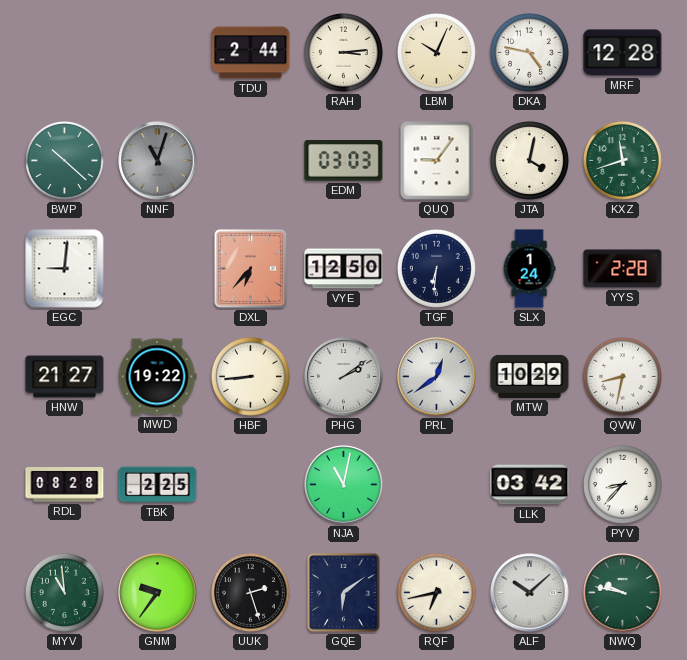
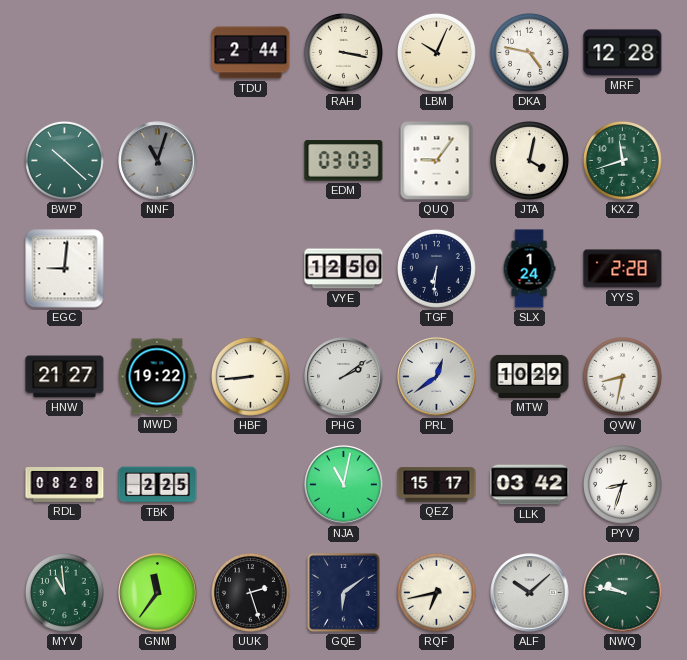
RAH: 3:14 -> 3:17
DXL: 6:37 -> none
QEZ: none -> 15:17
PYV: 8:37 -> 8:33
GNM: 9:36 -> 11:36
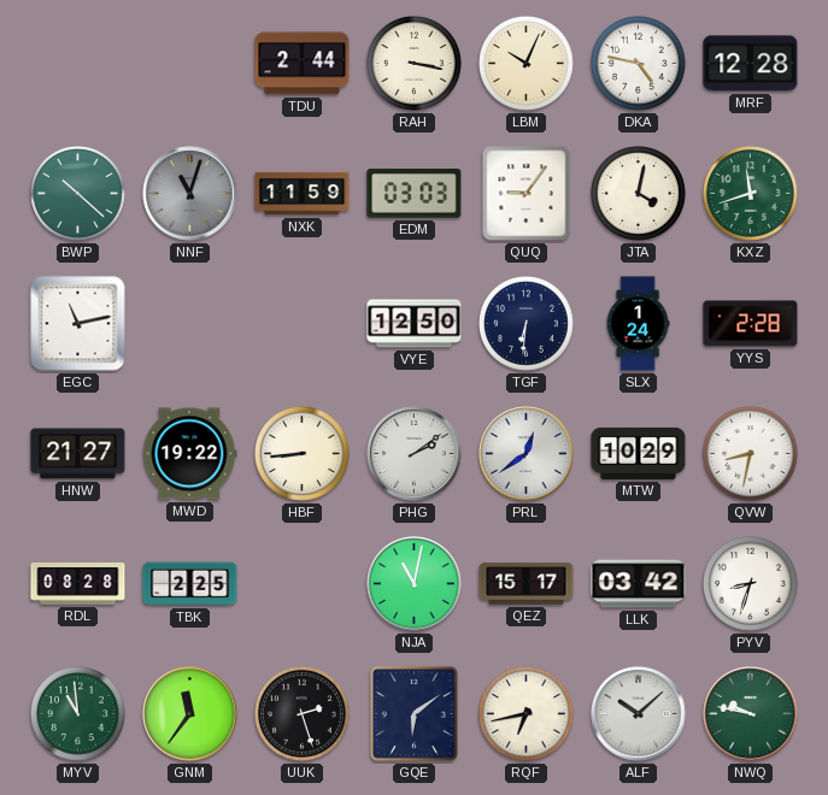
NXK: none -> 11:59
EGC: 9:01 -> 11:13
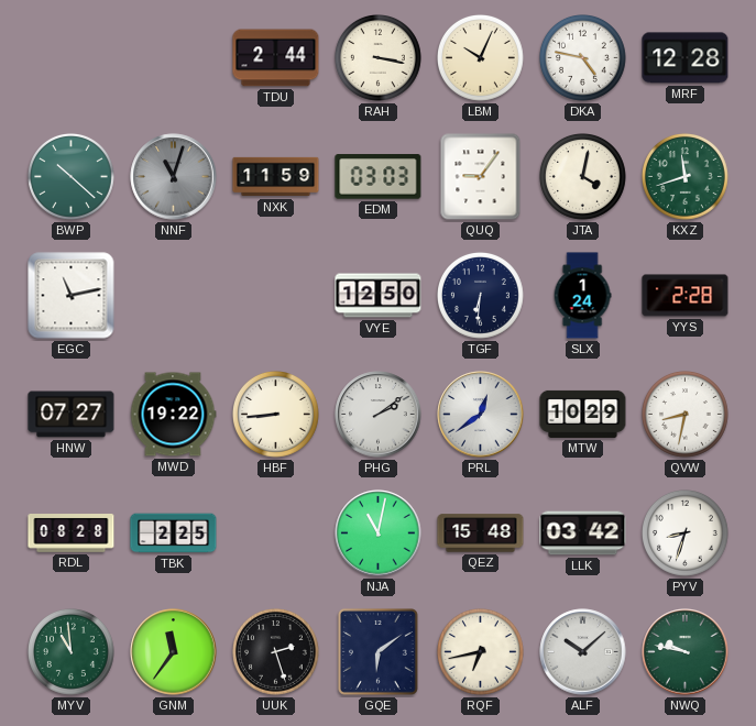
HNW: 21:27 -> 07:27
QEZ: 15:17 -> 15:48
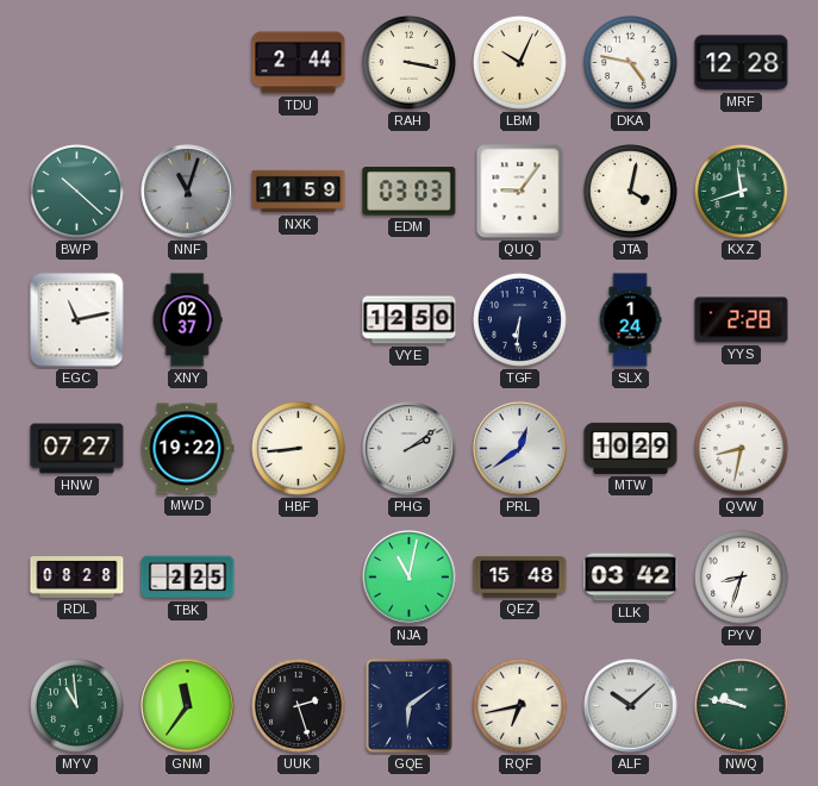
XNY: none -> 02:37
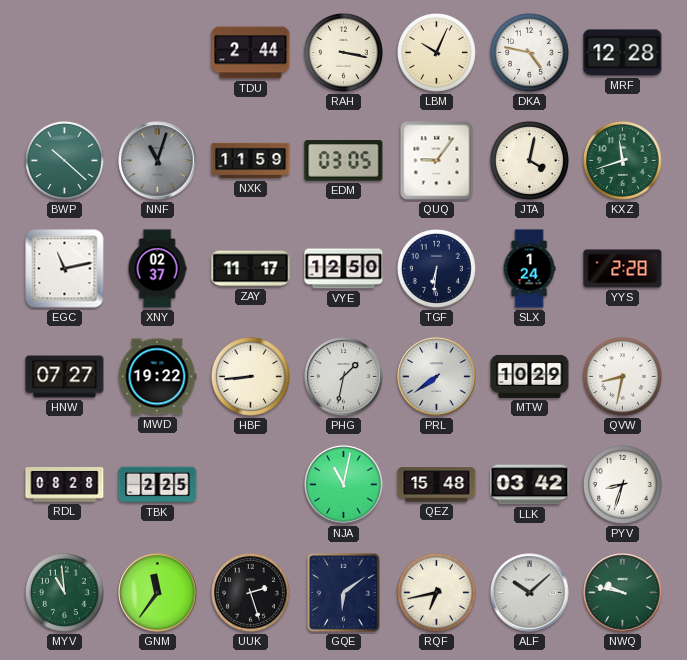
EDM: 03:03 -> 03:05
ZAY: none -> 11:17
PHG: 2:09 -> 1:32
PRL: 12:39 -> 7:39
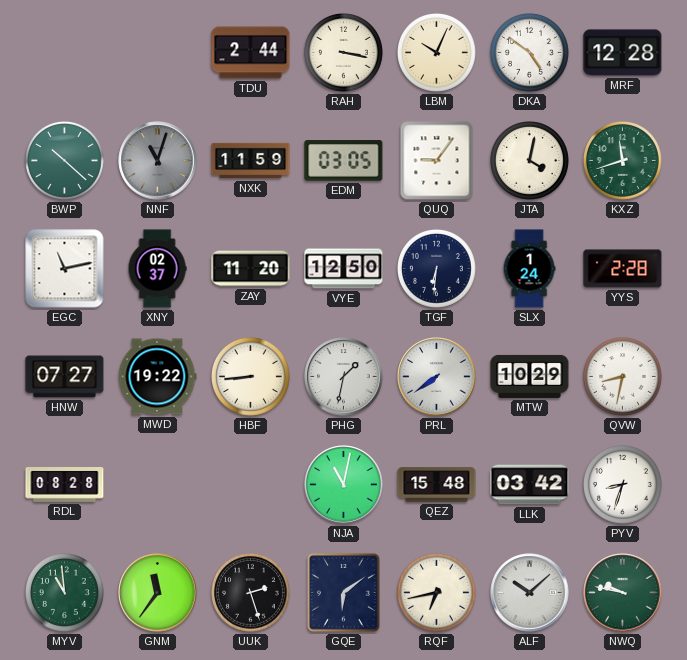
DKA: 4:47 -> 4:51
ZAY: 11:17 -> 11:20
TBK: 2:25 -> none
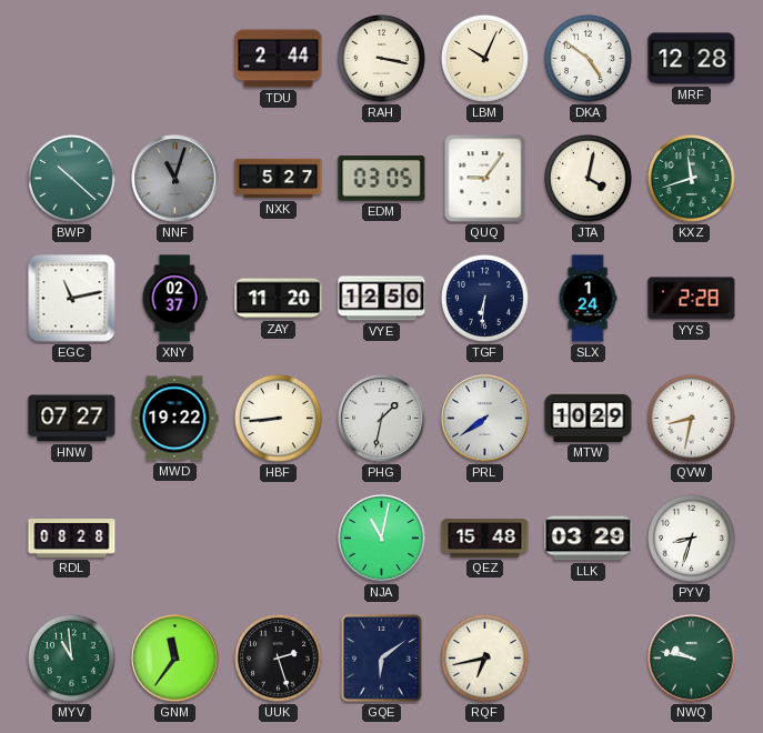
NXK: 11:59 -> 5:27
LLK: 03:42 -> 03:29
ALF: 10:08 -> none
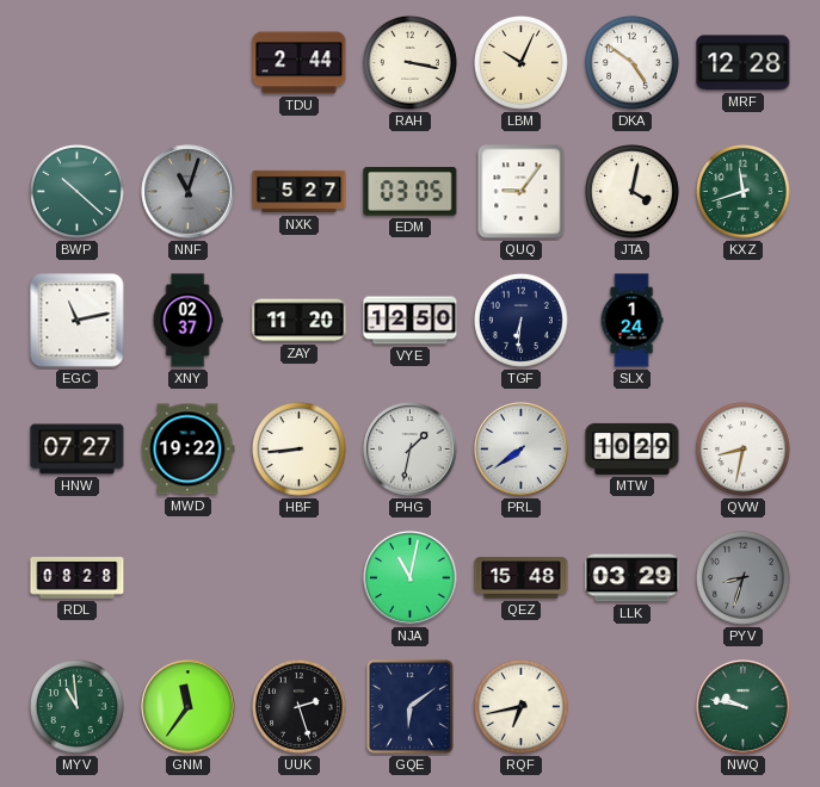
YYS: 2:28 -> none
PYV dial: white -> grey
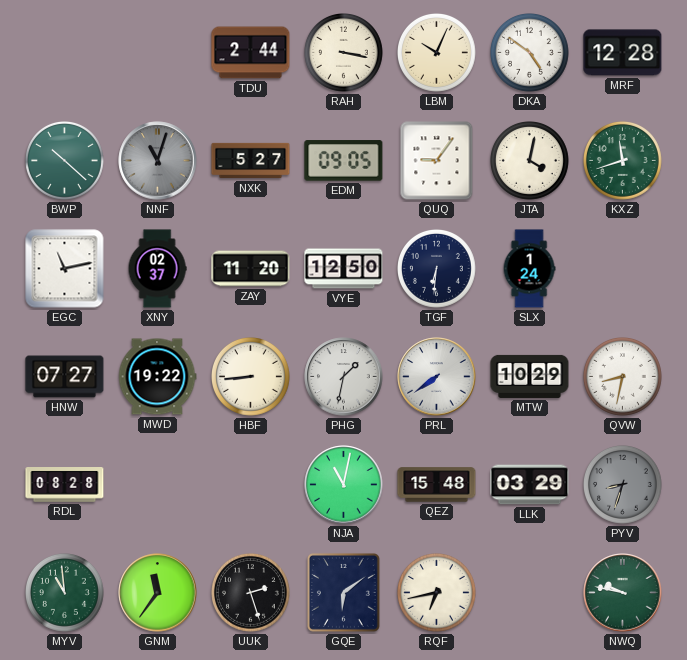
EDM: 03:05 -> 09:05
